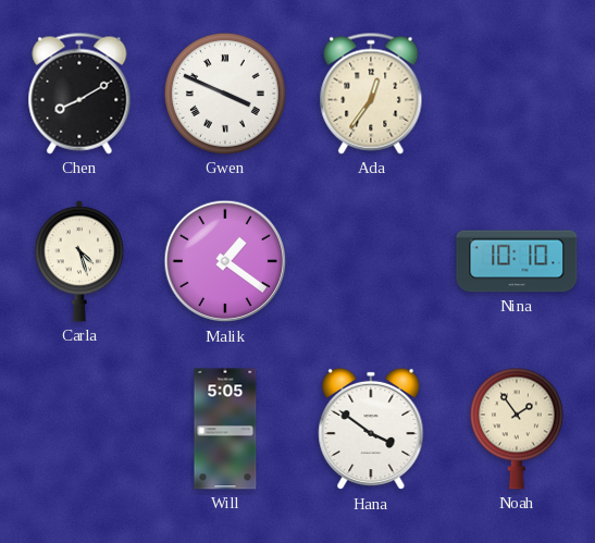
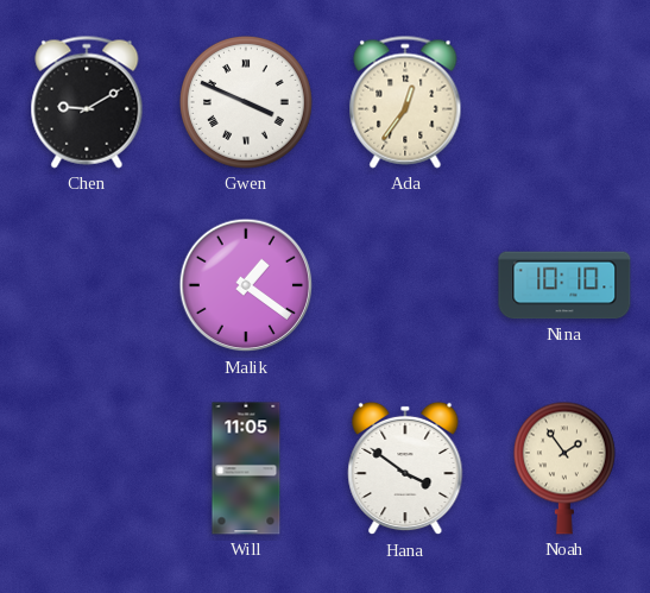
Chen: 8:10 -> 9:10
Carla: 4:27 -> none
Will: 5:05 -> 11:05
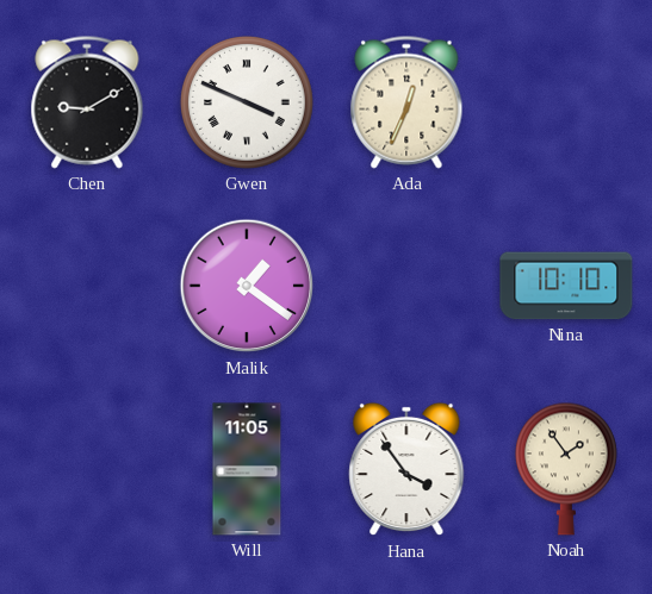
Ada: 12:36 -> 12:34
Hana: 3:51 -> 3:54
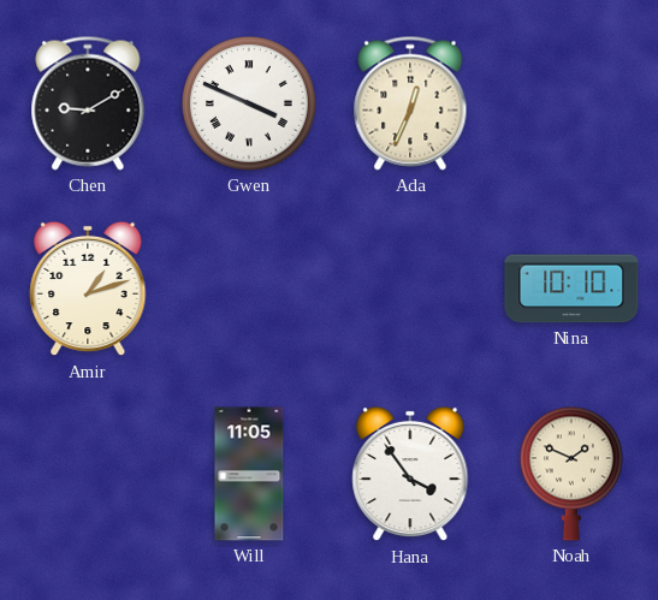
Amir: none -> 1:12
Malik: 1:21 -> none
Noah: 1:54 -> 1:49
